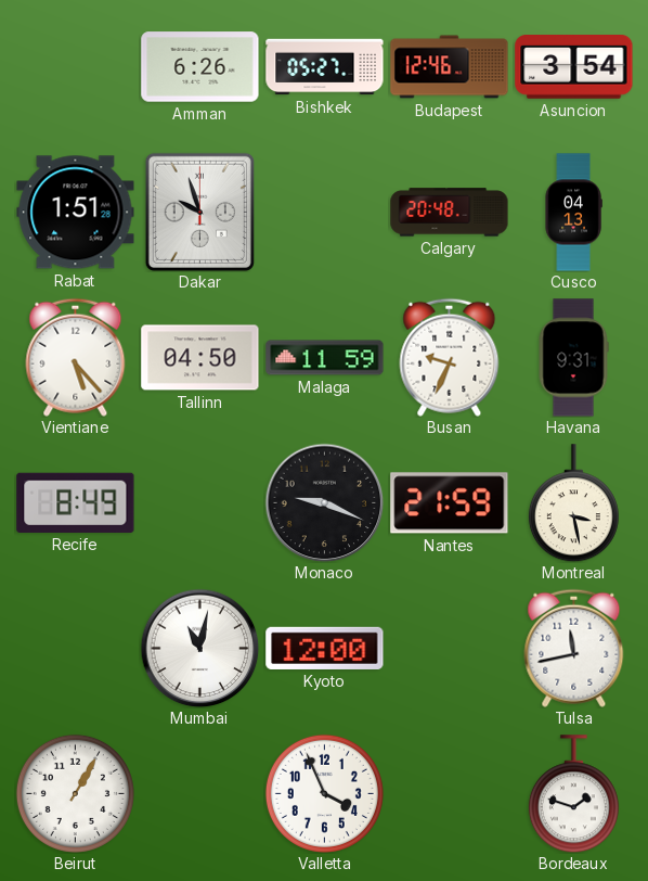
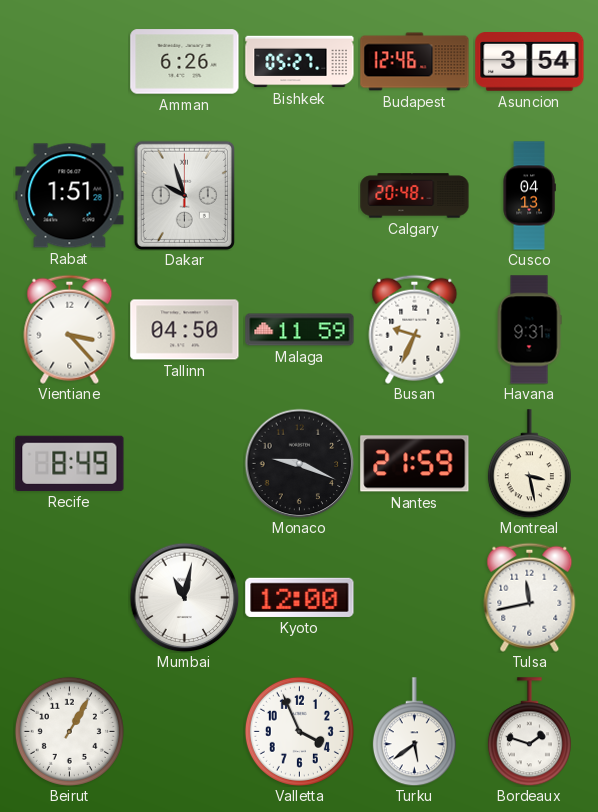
Vientiane: 5:23 -> 3:23
Turku: none -> 5:39
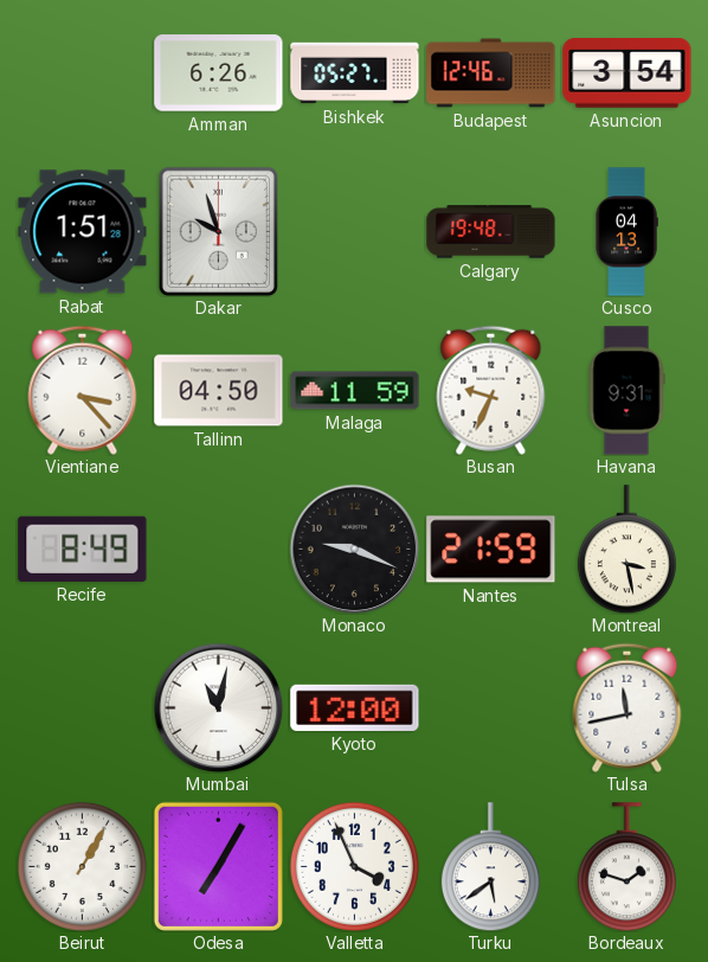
Calgary: 20:48 -> 19:48
Odesa: none -> 7:05
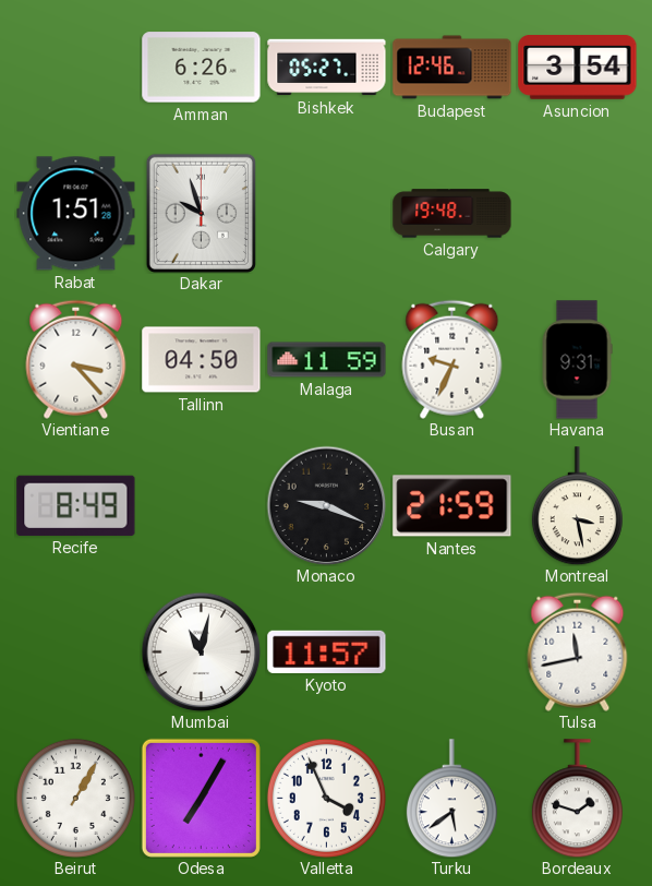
Cusco: 04:13 -> none
Kyoto: 12:00 -> 11:57
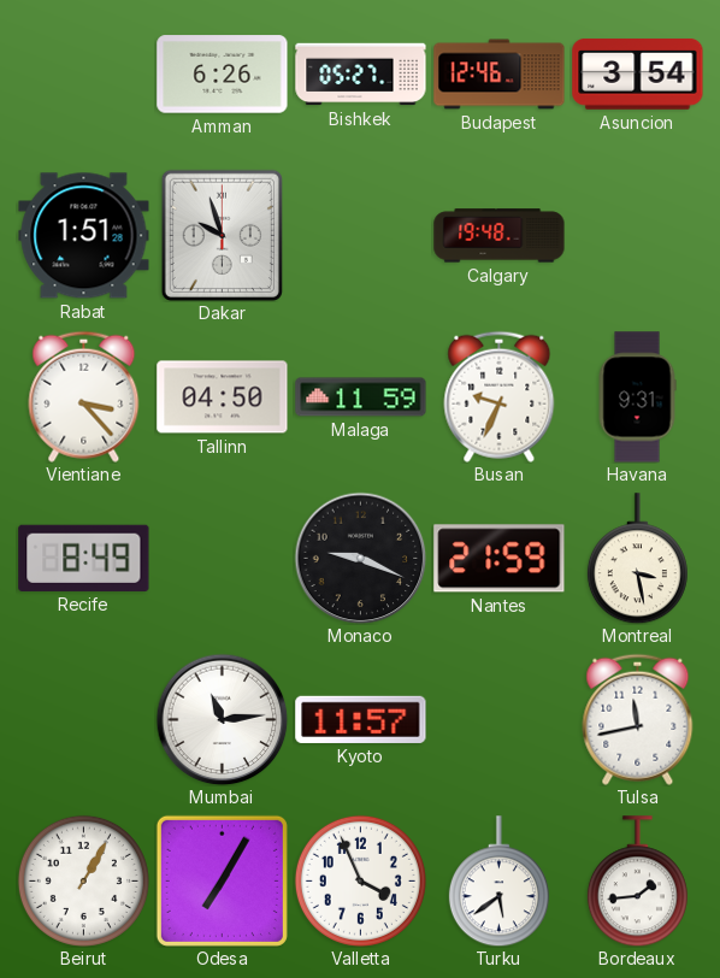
Mumbai: 11:02 -> 11:14
Bordeaux: 1:48 -> 1:44
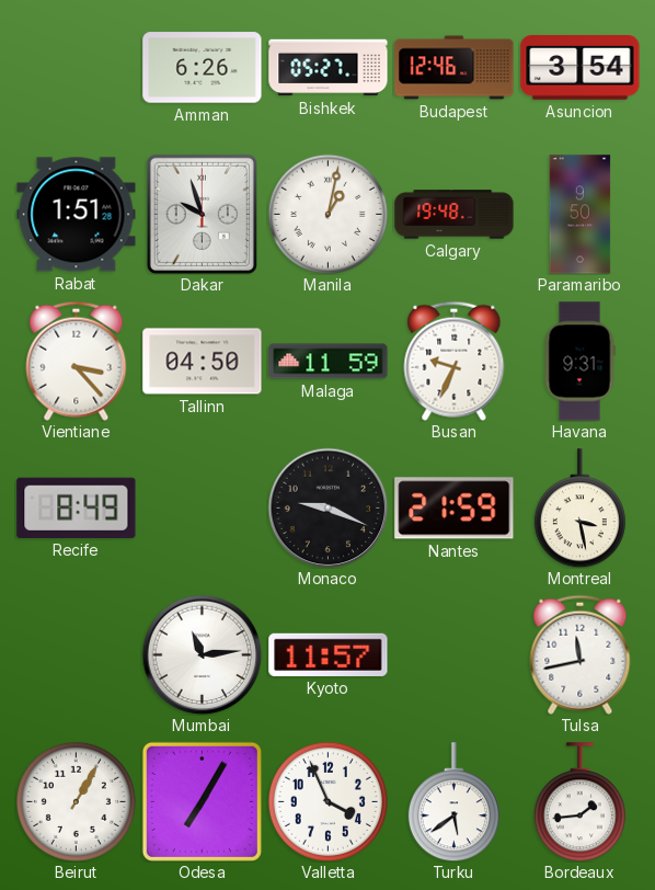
Manila: none -> 1:02
Paramaribo: none -> 9:50
